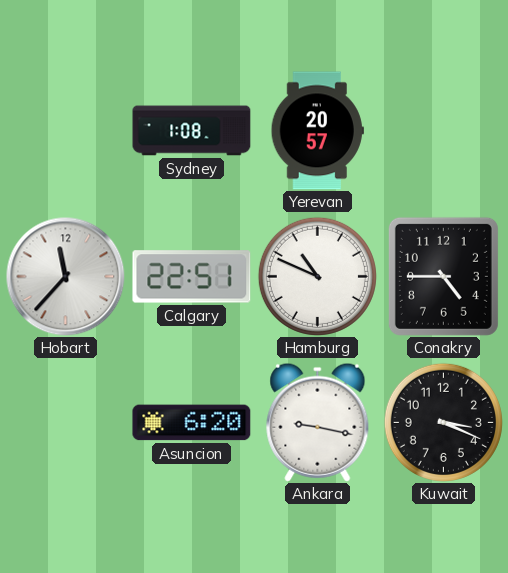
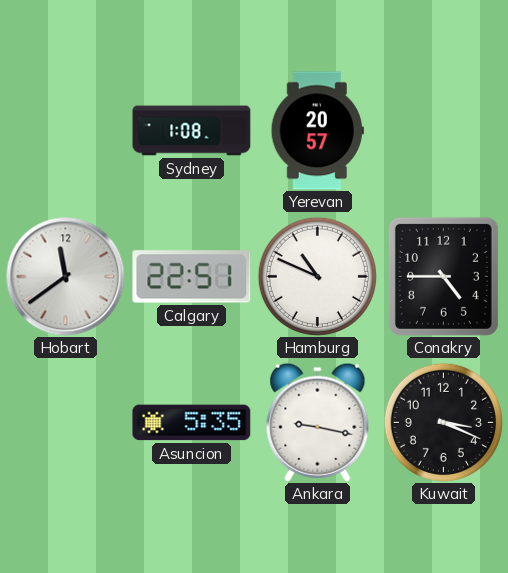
Hobart: 11:37 -> 11:39
Asuncion: 6:20 -> 5:35
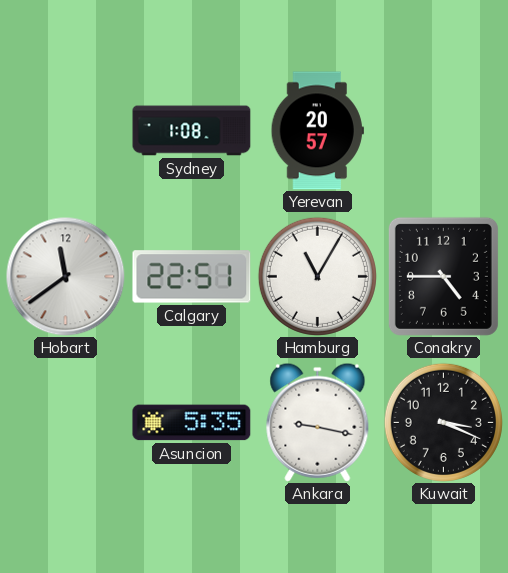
Hamburg: 10:49 -> 11:05
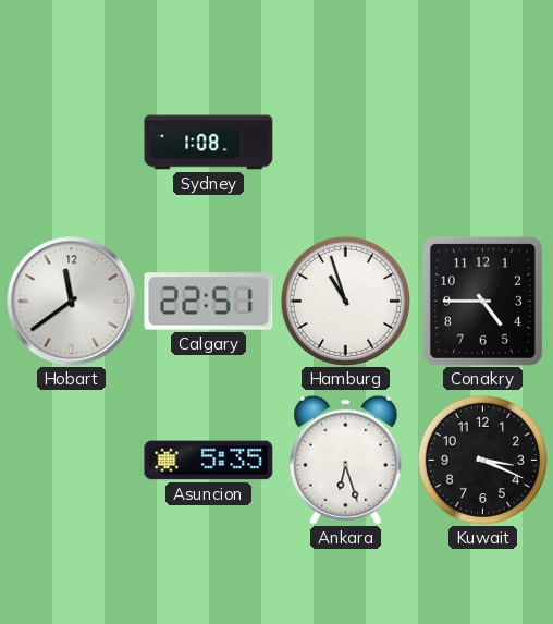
Yerevan: 20:57 -> none
Hamburg: 11:05 -> 10:57
Ankara: 9:17 -> 6:27
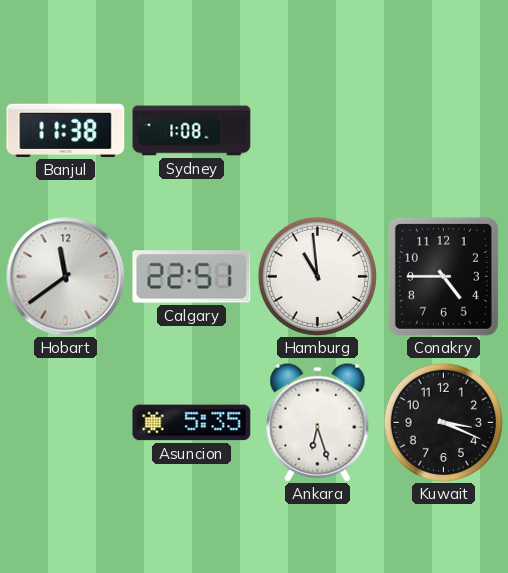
Banjul: none -> 11:38
Hamburg: 10:57 -> 10:59
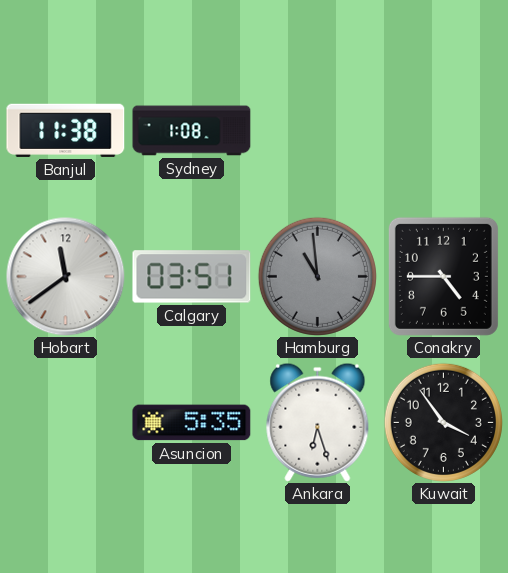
Calgary: 22:51 -> 03:51
Hamburg dial: white -> grey
Kuwait: 3:19 -> 3:54
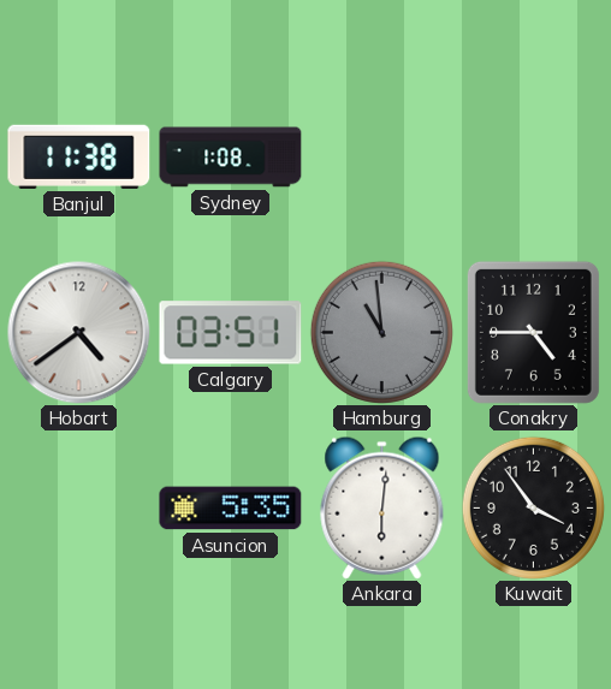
Hobart: 11:39 -> 4:39
Ankara: 6:27 -> 6:01
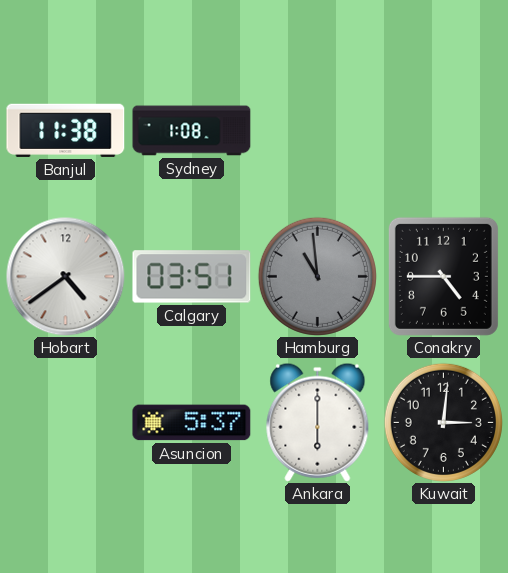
Asuncion: 5:35 -> 5:37
Ankara: 6:01 -> 6:00
Kuwait: 3:54 -> 3:01
